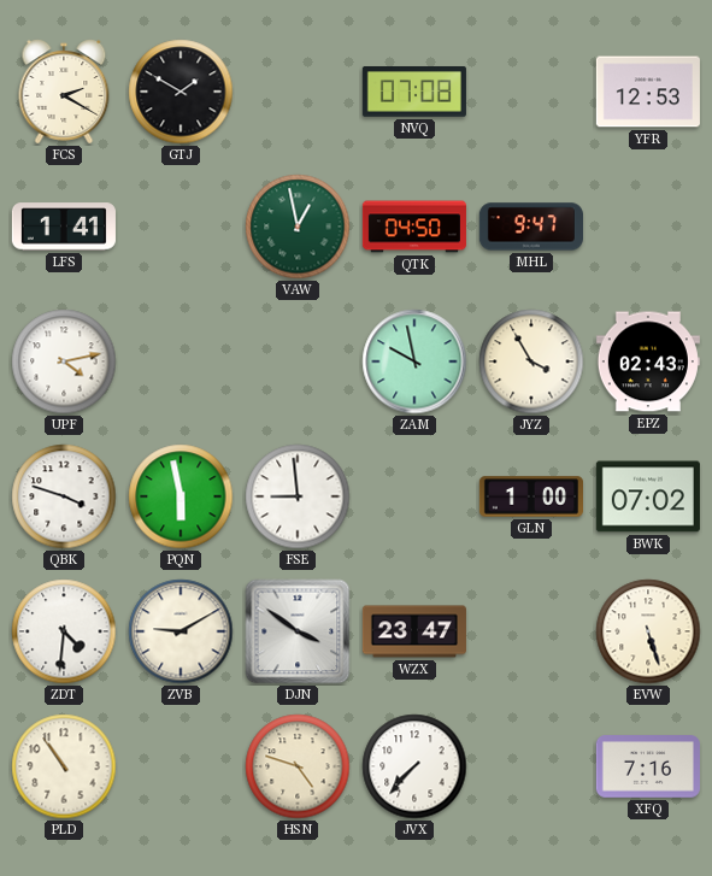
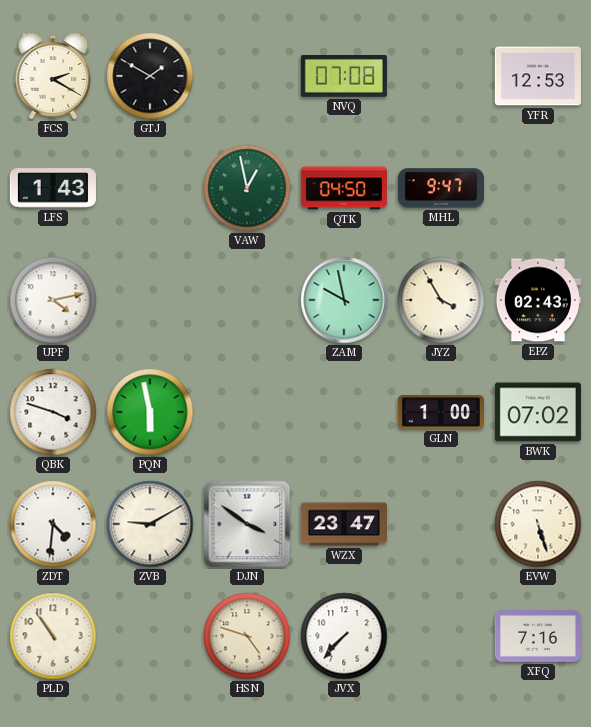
LFS: 1:41 -> 1:43
FSE: 8:59 -> none
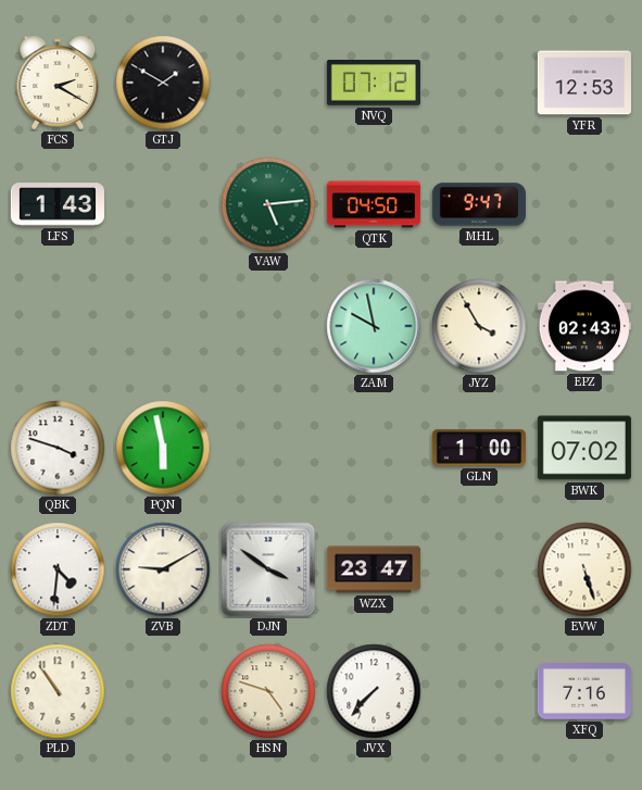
NVQ: 07:08 -> 07:12
VAW: 12:58 -> 5:14
UPF: 4:13 -> none
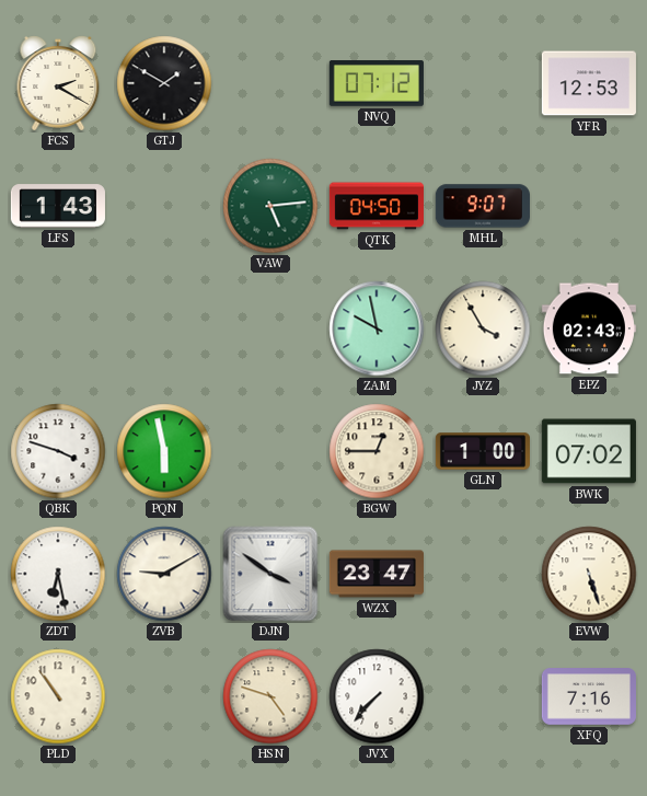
MHL: 9:47 -> 9:07
BGW: none -> 12:45
ZDT: 4:31 -> 6:28
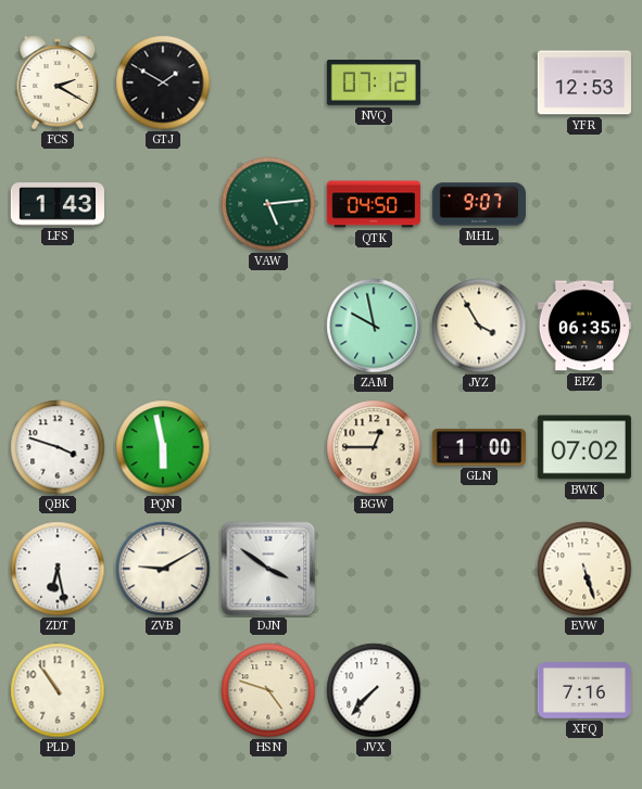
EPZ: 02:43 -> 06:35
WZX: 23:47 -> none
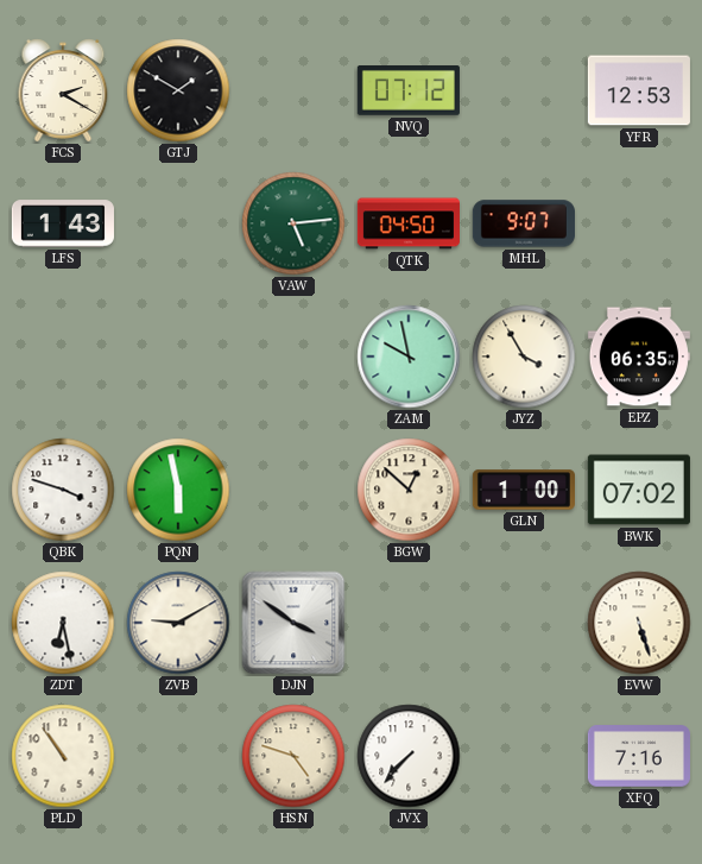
BGW: 12:45 -> 12:52
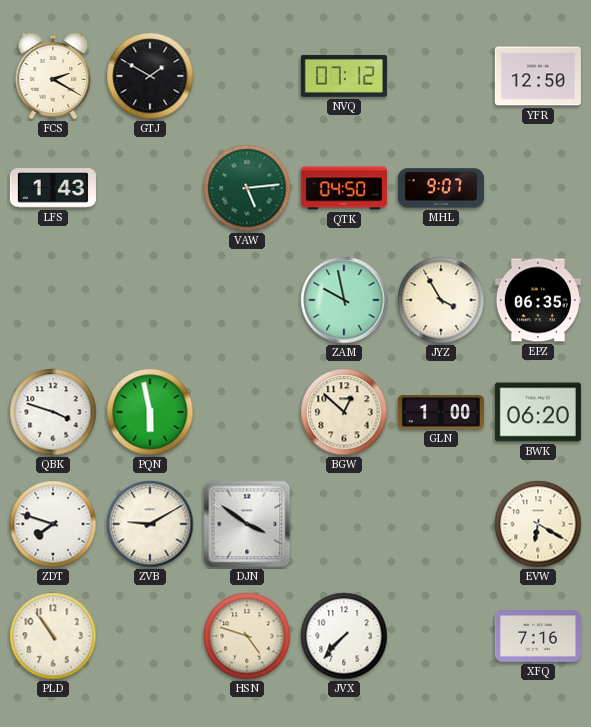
YFR: 12:53 -> 12:50
BWK: 07:02 -> 06:20
ZDT: 6:28 -> 7:48
EVW: 5:27 -> 6:20
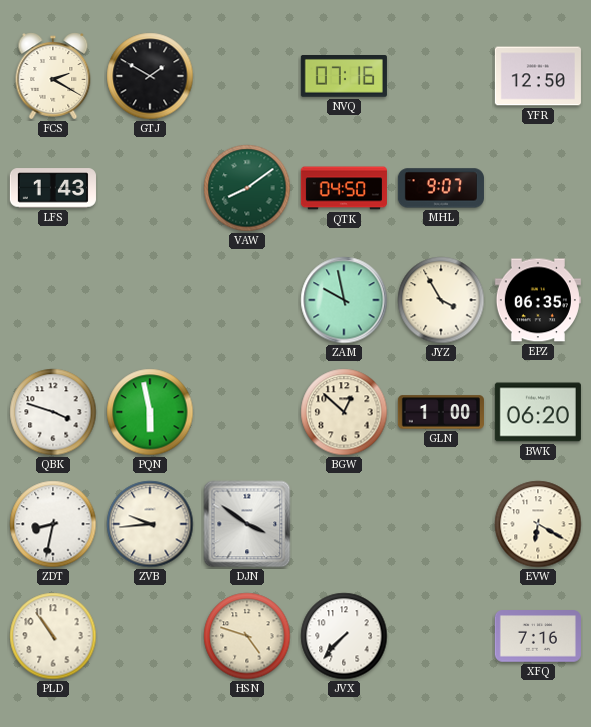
NVQ: 07:12 -> 07:16
VAW: 5:14 -> 8:09
ZDT: 7:48 -> 8:32
ZVB: 9:10 -> 9:44
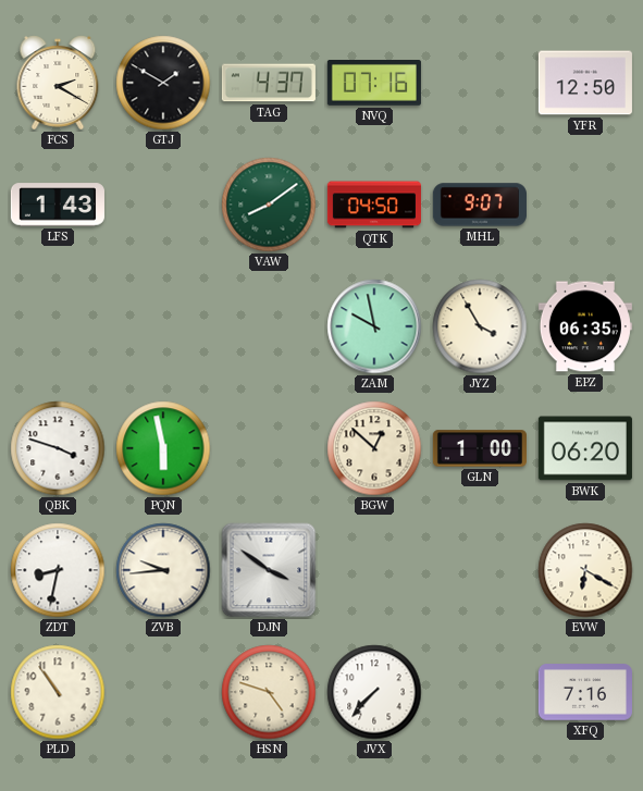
TAG: none -> 4:37
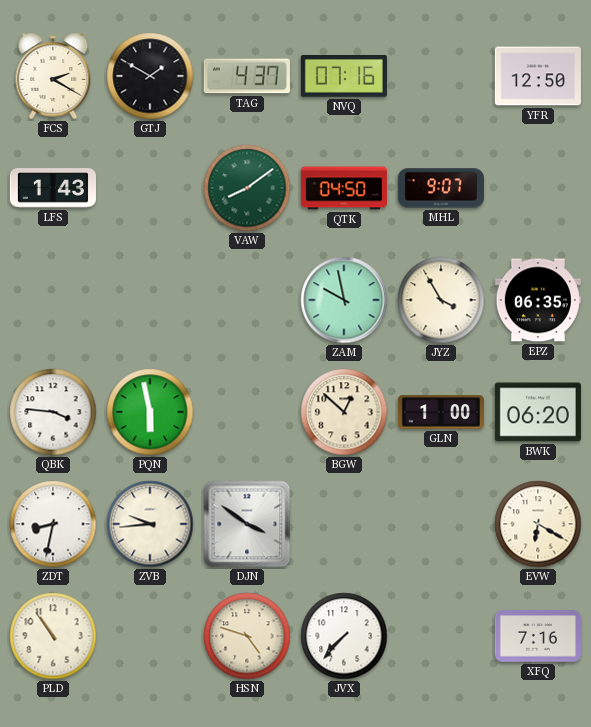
QBK: 3:48 -> 3:46
